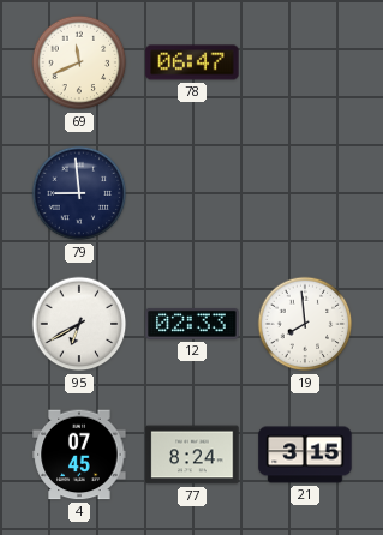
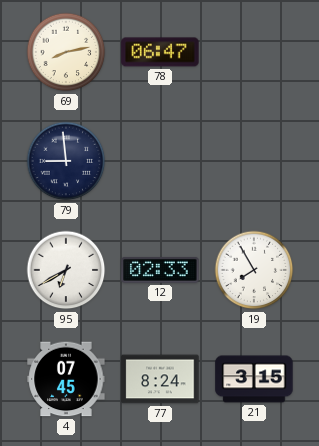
69: 11:41 -> 8:13
19: 7:59 -> 7:55
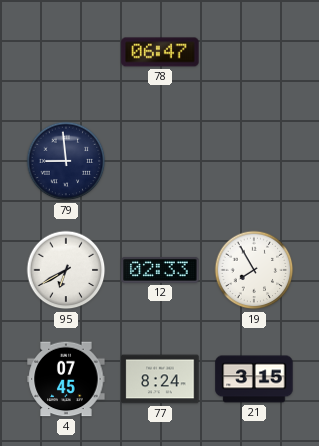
69: 8:13 -> none
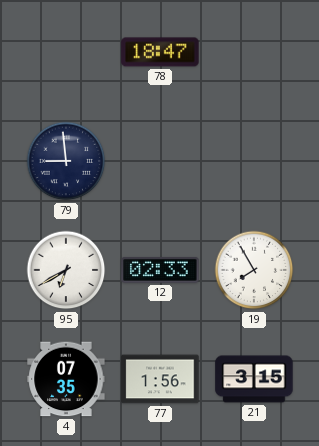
78: 06:47 -> 18:47
4: 07:45 -> 07:35
77: 8:24 -> 1:56
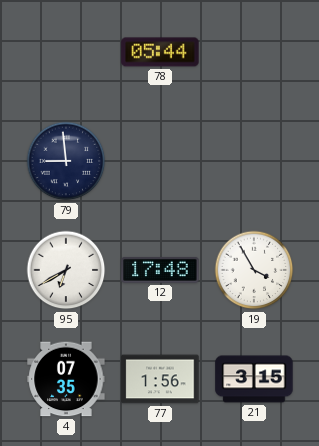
78: 18:47 -> 05:44
12: 02:33 -> 17:48
19: 7:55 -> 3:55
